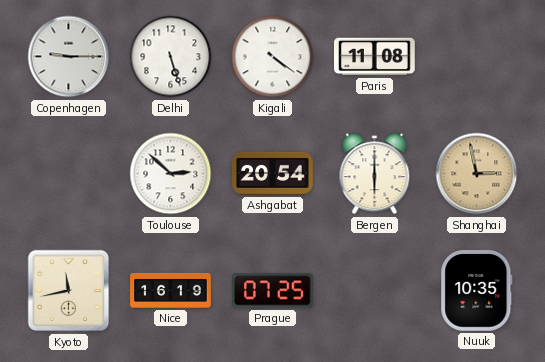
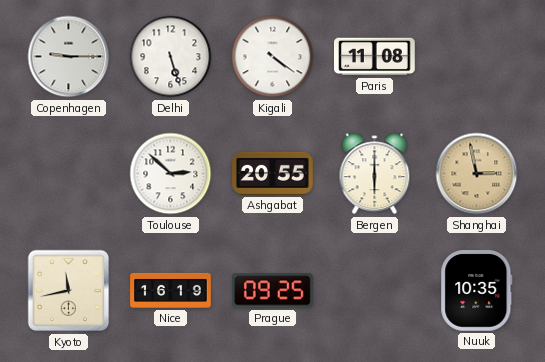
Ashgabat: 20:54 -> 20:55
Prague: 07:25 -> 09:25
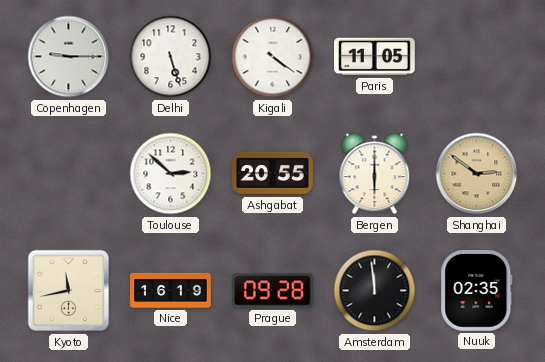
Paris: 11:08 -> 11:05
Shanghai: 2:58 -> 2:51
Prague: 09:25 -> 09:28
Amsterdam: none -> 11:59
Nuuk: 10:35 -> 02:35
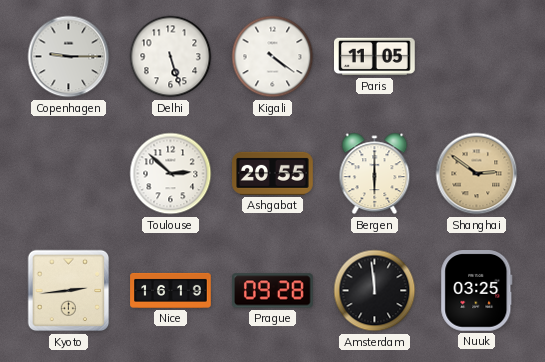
Kyoto: 11:43 -> 2:44
Nuuk: 02:35 -> 03:25
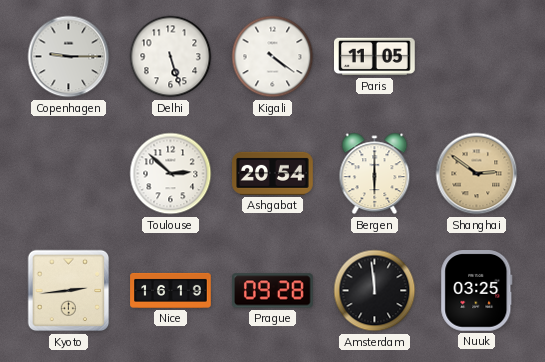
Ashgabat: 20:55 -> 20:54
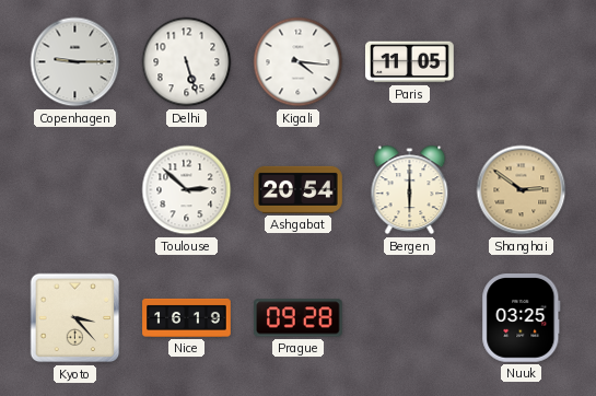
Kigali: 4:21 -> 4:16
Kyoto: 2:44 -> 3:23
Amsterdam: 11:59 -> none
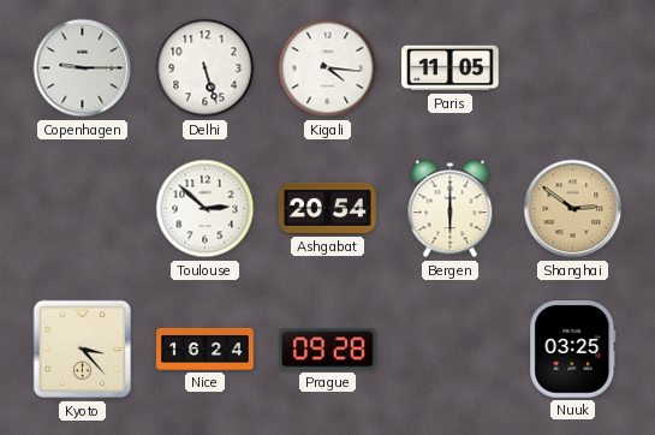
Nice: 16:19 -> 16:24
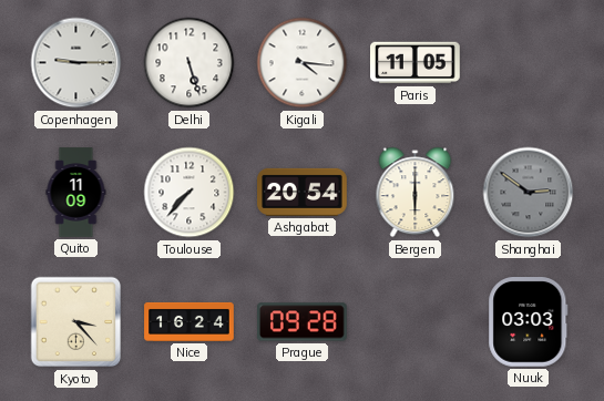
Quito: none -> 11:09
Toulouse: 2:52 -> 7:37
Shanghai dial: champagne -> grey
Nuuk: 03:25 -> 03:03
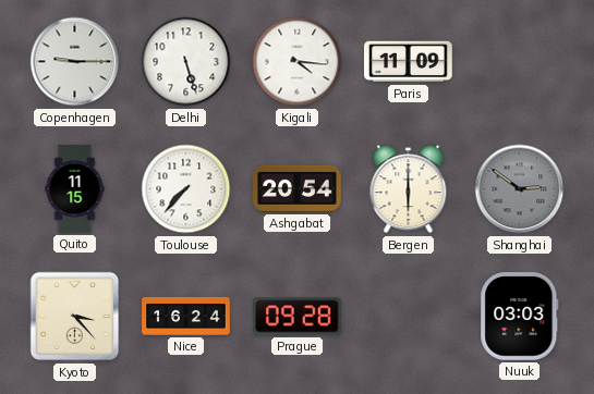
Paris: 11:05 -> 11:09
Quito: 11:09 -> 11:15
